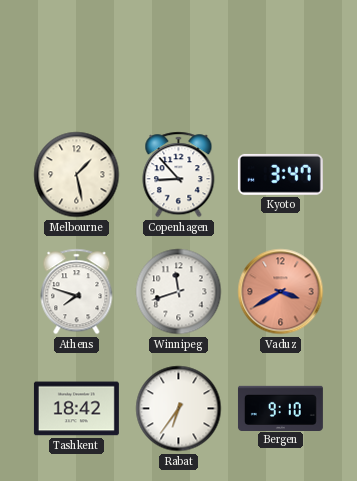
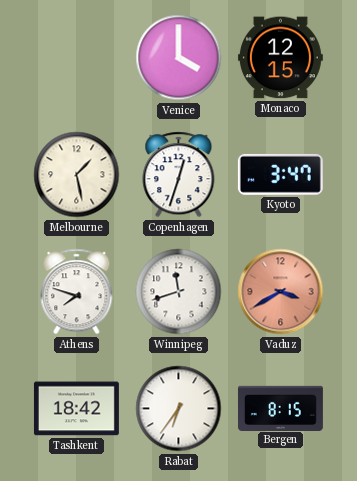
Venice: none -> 4:00
Monaco: none -> 12:15
Copenhagen: 8:53 -> 12:33
Bergen: 9:10 -> 8:15
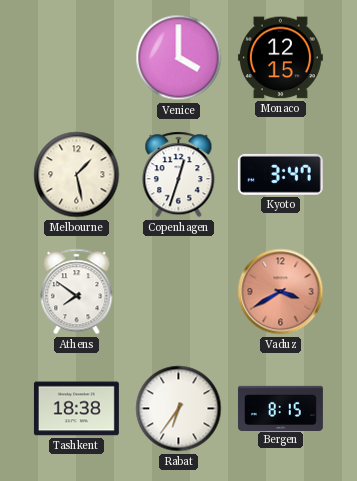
Athens: 7:48 -> 7:51
Winnipeg: 11:42 -> none
Tashkent: 18:42 -> 18:38
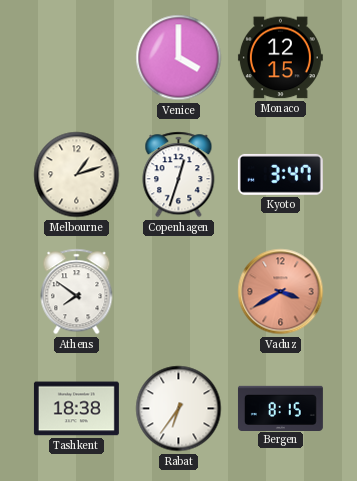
Melbourne: 1:28 -> 1:12
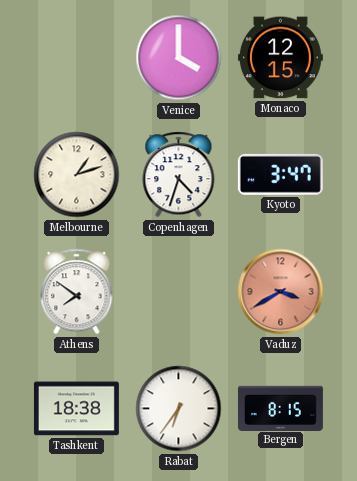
Copenhagen: 12:33 -> 4:33
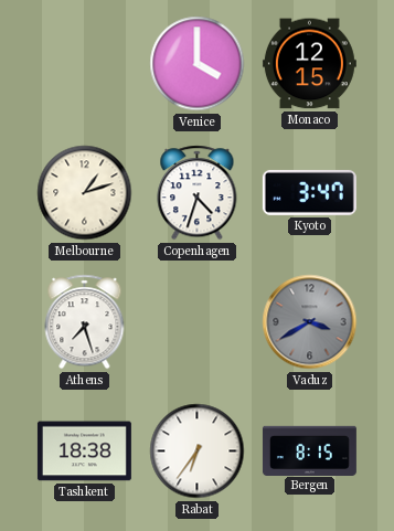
Athens: 7:51 -> 7:27
Vaduz dial: salmon -> grey
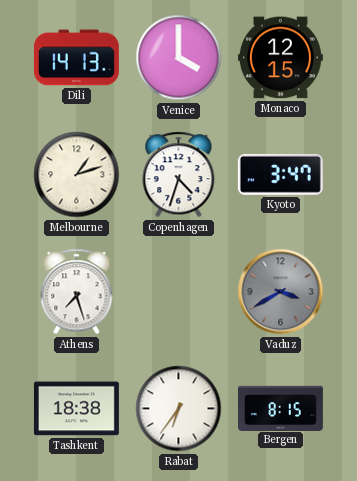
Dili: none -> 14:13
